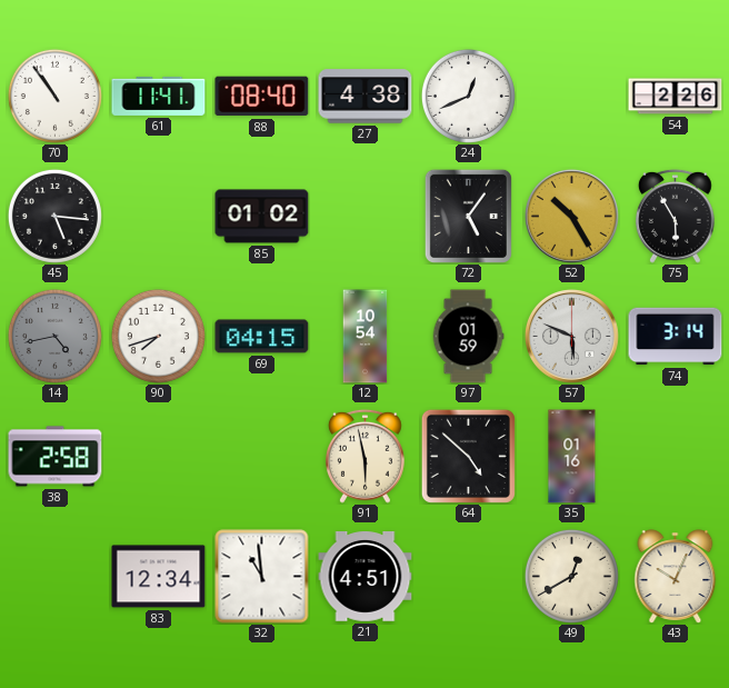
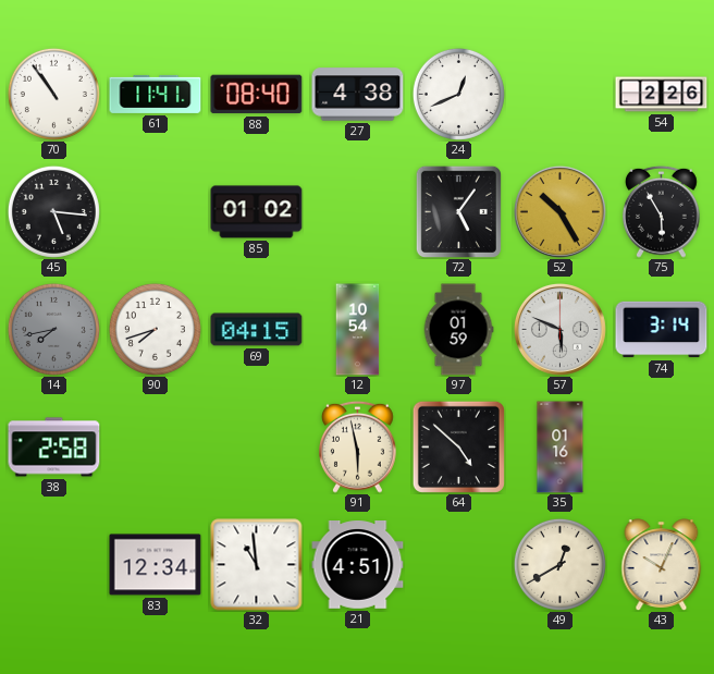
14: 4:43 -> 7:43
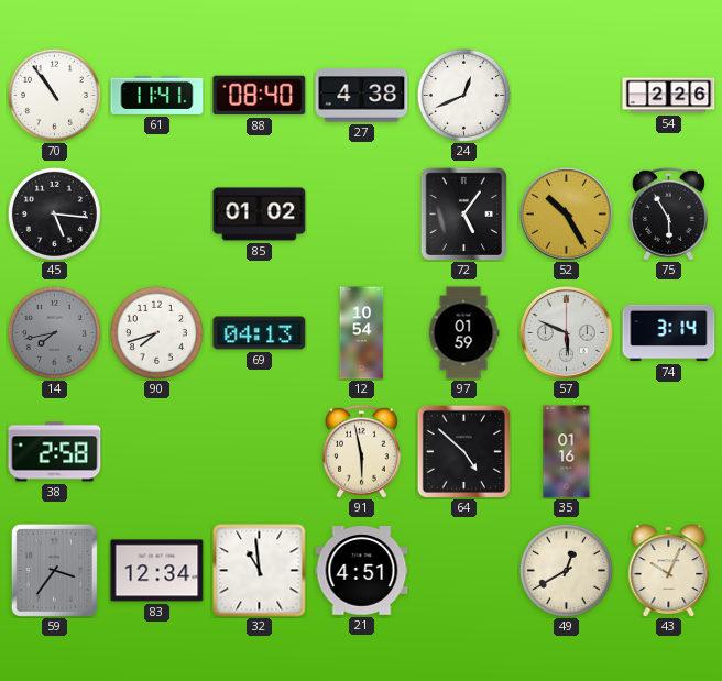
69: 04:15 -> 04:13
59: none -> 3:36
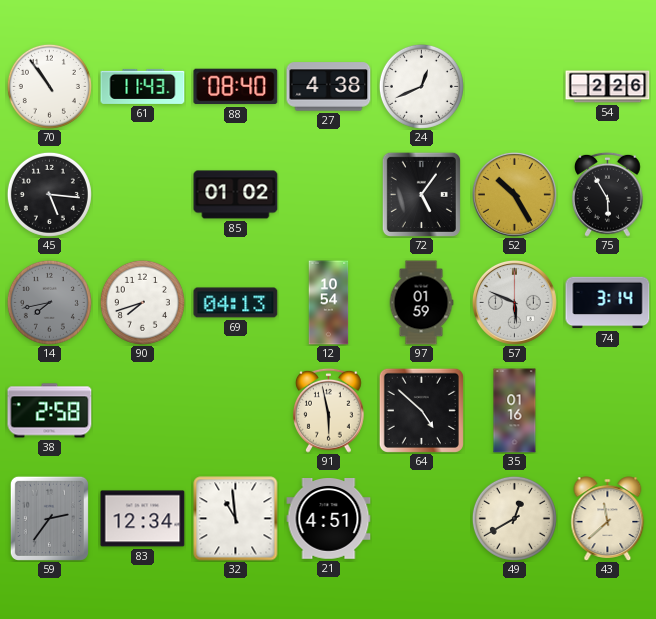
61: 11:41 -> 11:43
59: 3:36 -> 2:36
43: 10:04 -> 11:38
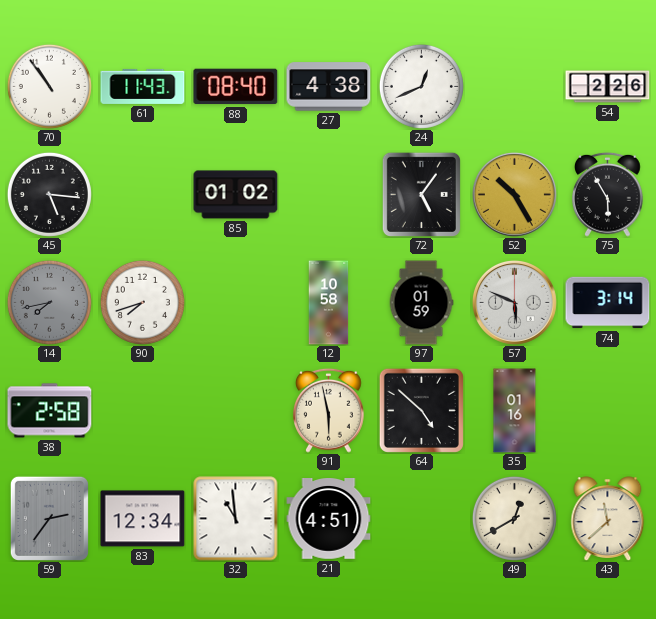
69: 04:13 -> none
12: 10:54 -> 10:58
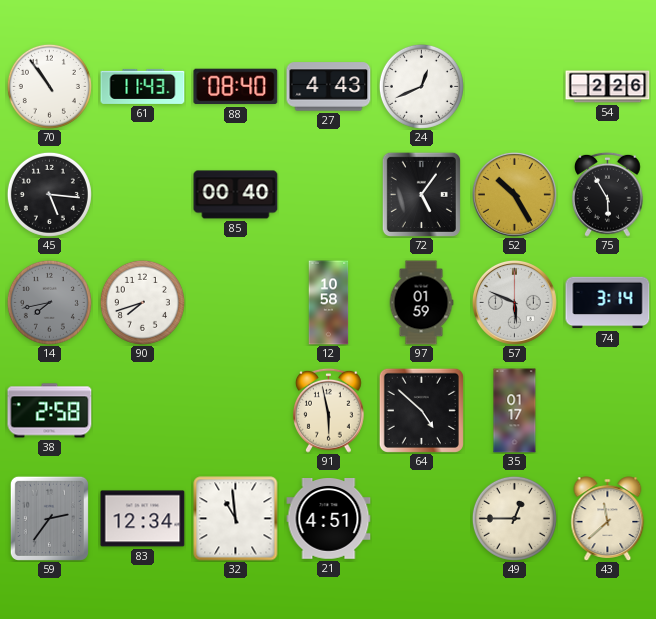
27: 4:38 -> 4:43
85: 01:02 -> 00:40
35: 01:16 -> 01:17
49: 12:40 -> 12:45
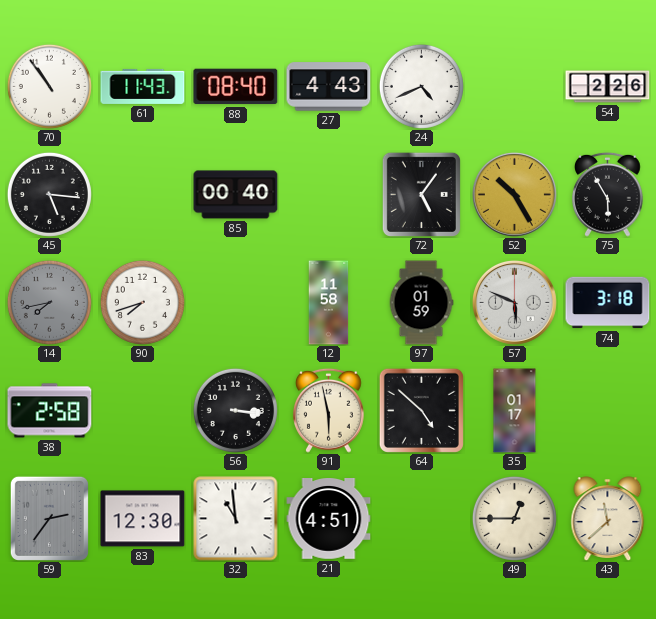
24: 12:41 -> 4:41
12: 10:58 -> 11:58
74: 3:14 -> 3:18
56: none -> 3:16
83: 12:34 -> 12:30
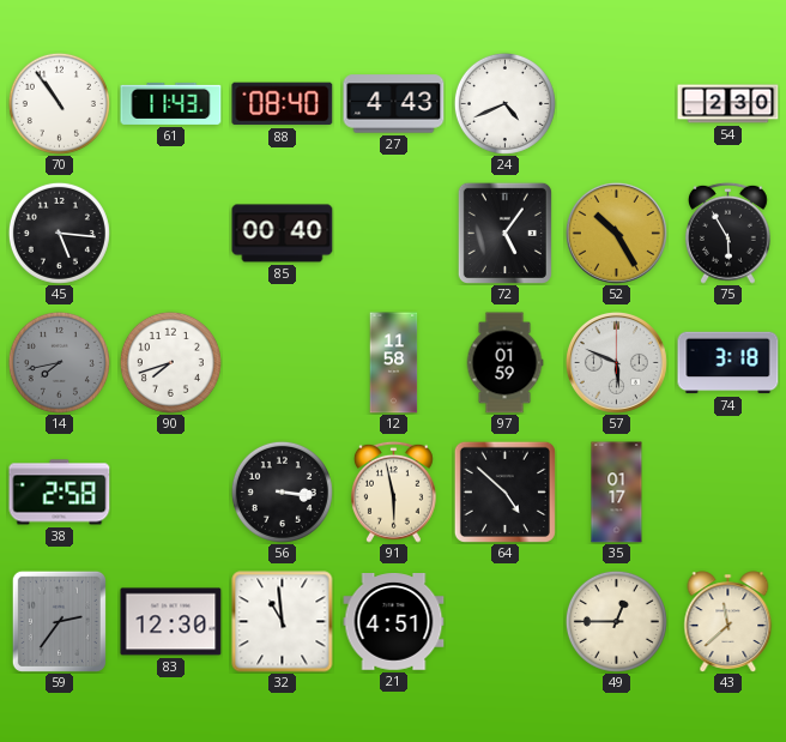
54: 2:26 -> 2:30
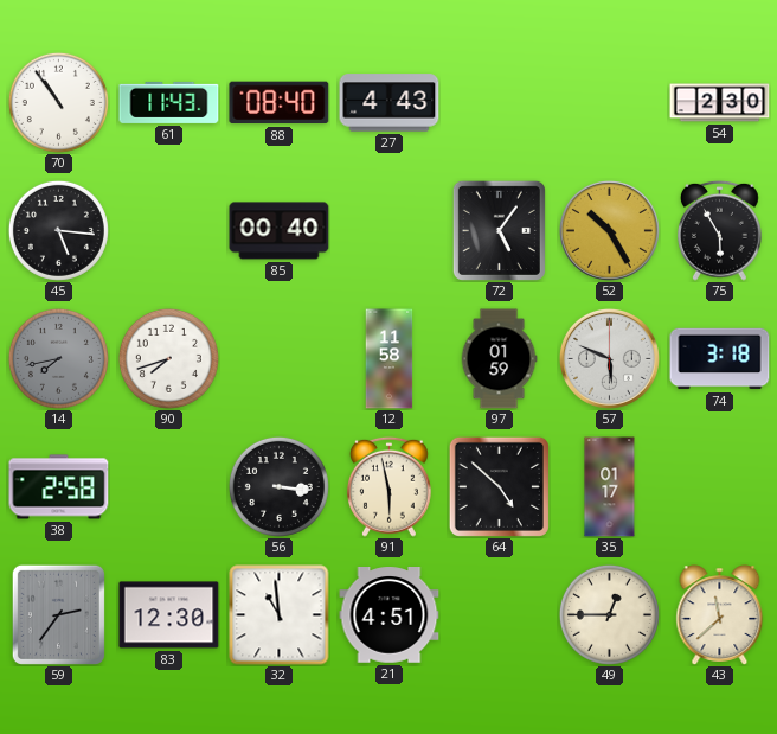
24: 4:41 -> none
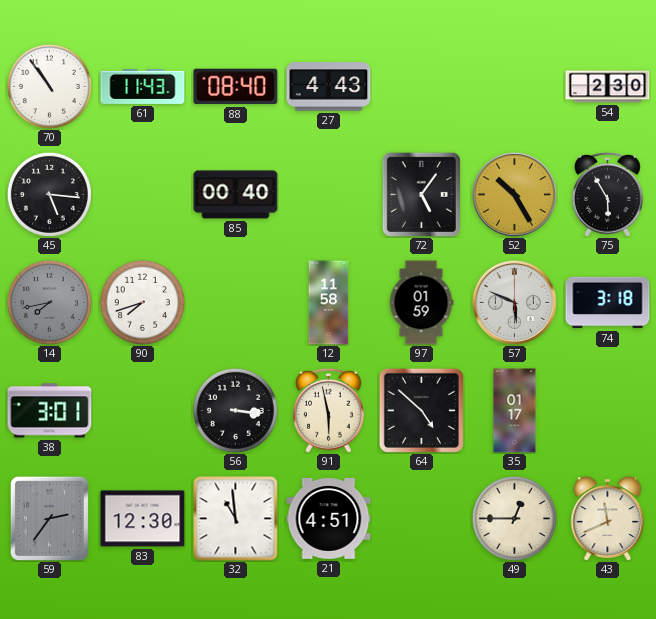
38: 2:58 -> 3:01
43: 11:38 -> 11:41
